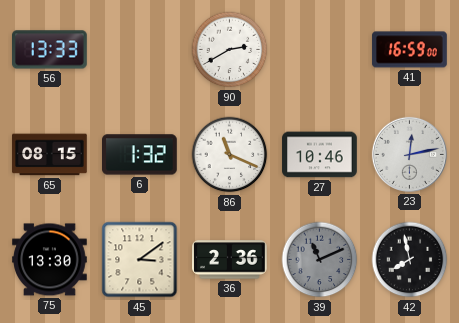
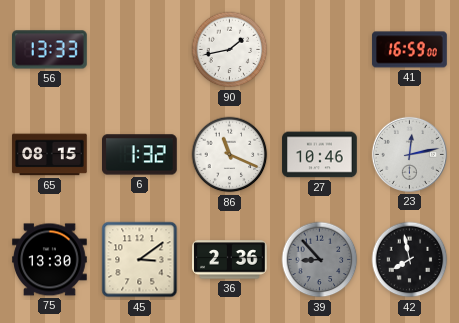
90: 2:40 -> 1:43
39: 11:11 -> 8:53
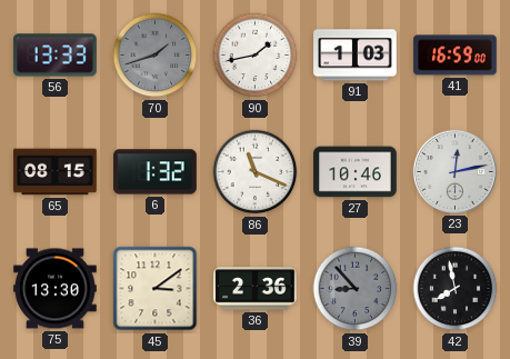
70: none -> 1:42
91: none -> 1:03
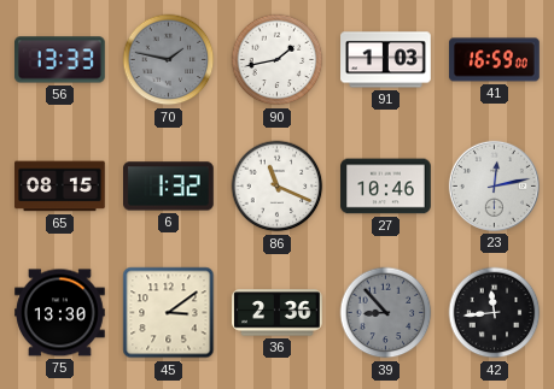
70: 1:42 -> 1:47
42: 7:58 -> 11:44
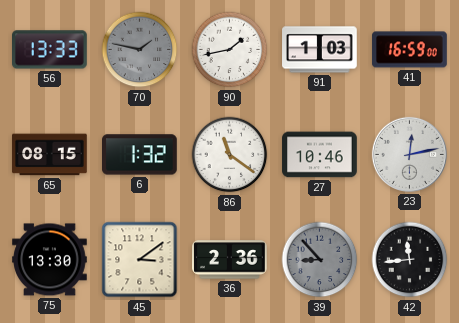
86: 11:19 -> 11:21
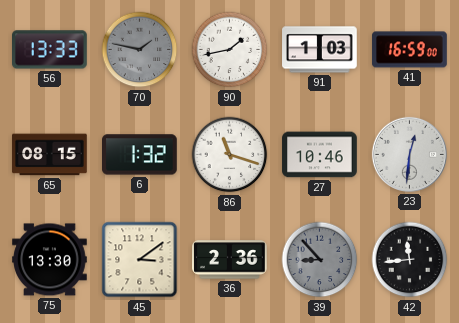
86: 11:21 -> 11:18
23: 12:13 -> 12:31
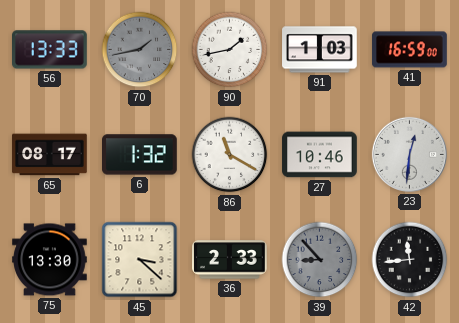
70: 1:47 -> 1:43
65: 08:15 -> 08:17
86: 11:18 -> 11:20
45: 3:09 -> 3:22
36: 2:36 -> 2:33
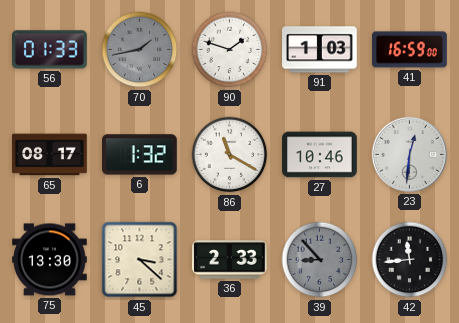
56: 13:33 -> 01:33
90: 1:43 -> 1:48
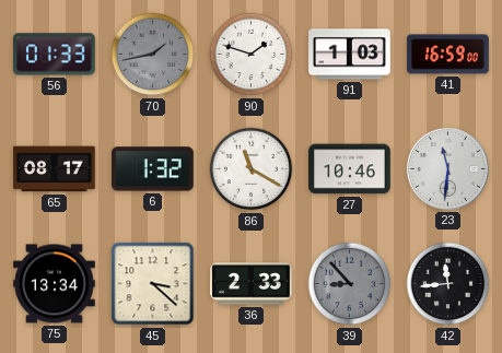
23: 12:31 -> 11:31
75: 13:30 -> 13:34
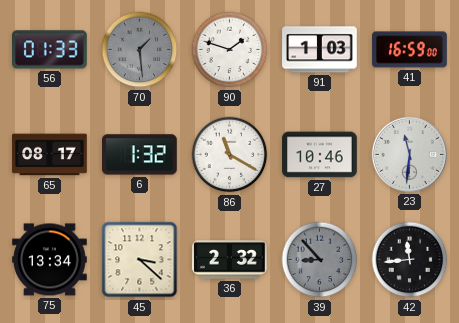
70: 1:43 -> 1:29
36: 2:33 -> 2:32
